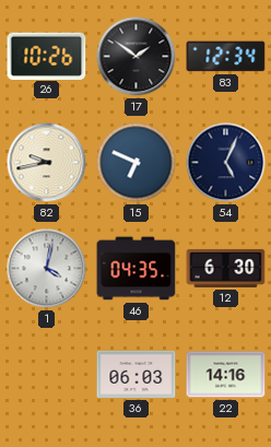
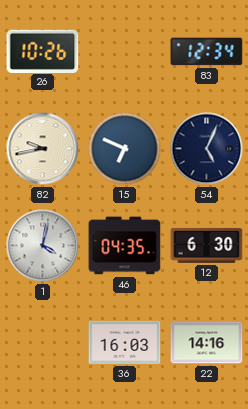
17: 1:51 -> none
36: 06:03 -> 16:03
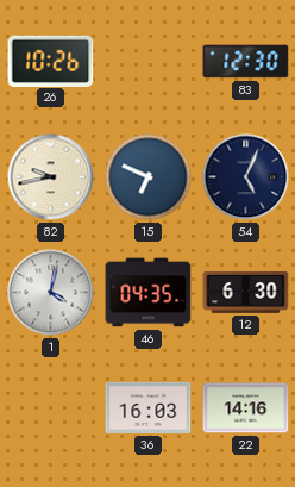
83: 12:34 -> 12:30
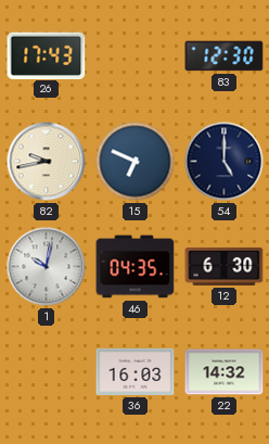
26: 10:26 -> 17:43
54: 5:04 -> 5:00
1: 4:02 -> 10:02
22: 14:16 -> 14:32
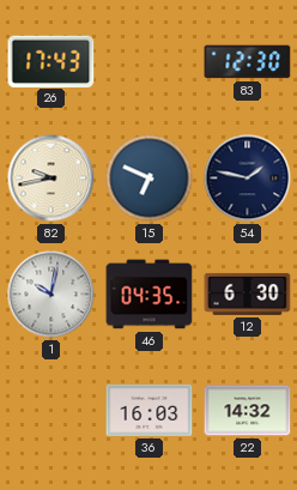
54: 5:00 -> 1:47
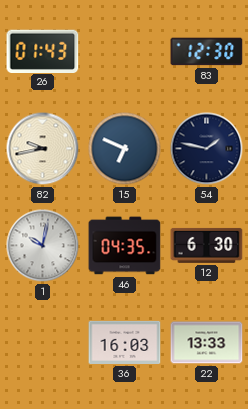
26: 17:43 -> 01:43
22: 14:32 -> 13:33
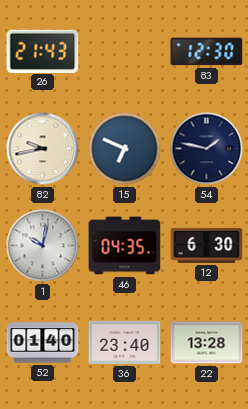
26: 01:43 -> 21:43
52: none -> 01:40
36: 16:03 -> 23:40
22: 13:33 -> 13:28
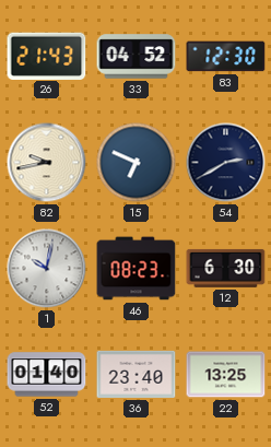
33: none -> 04:52
54: 1:47 -> 2:40
46: 04:35 -> 08:23
22: 13:28 -> 13:25
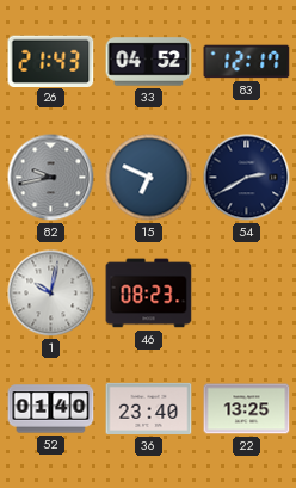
83: 12:30 -> 12:17
82 dial: cream -> grey
12: 6:30 -> none
